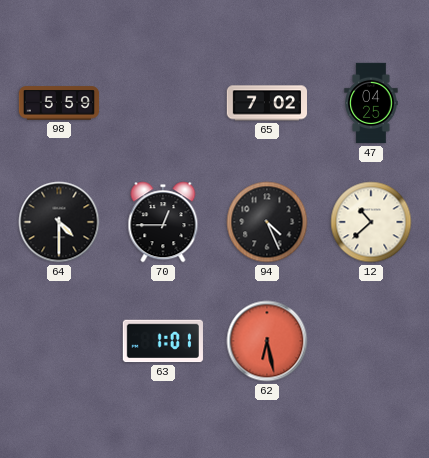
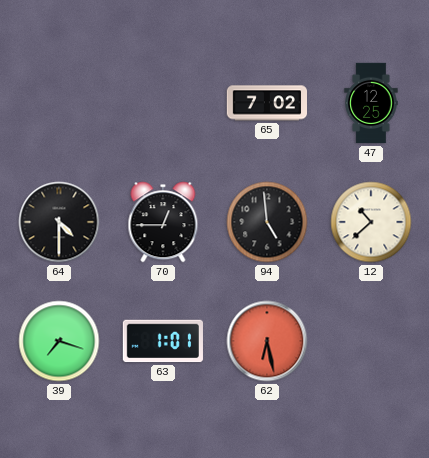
98: 5:59 -> none
47: 04:25 -> 12:25
94: 4:26 -> 4:59
39: none -> 7:18
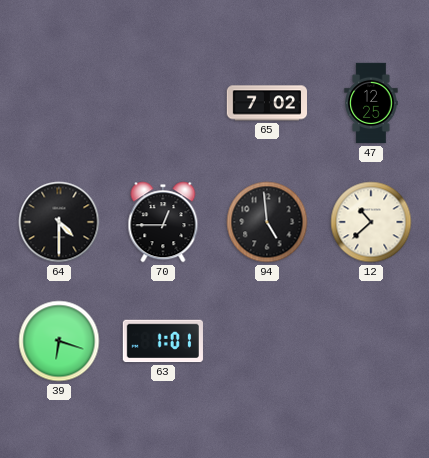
39: 7:18 -> 6:18
62: 6:28 -> none
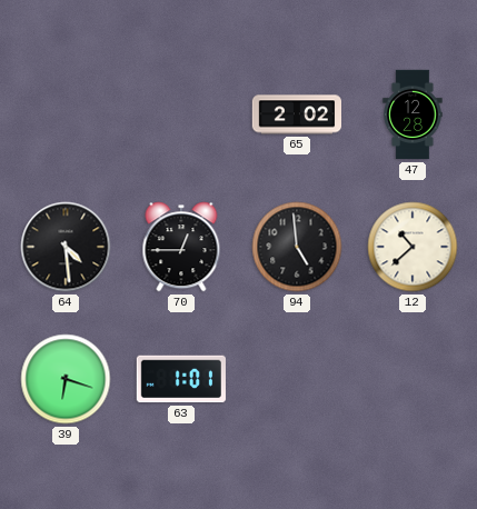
65: 7:02 -> 2:02
47: 12:25 -> 12:28
64: 4:30 -> 4:29
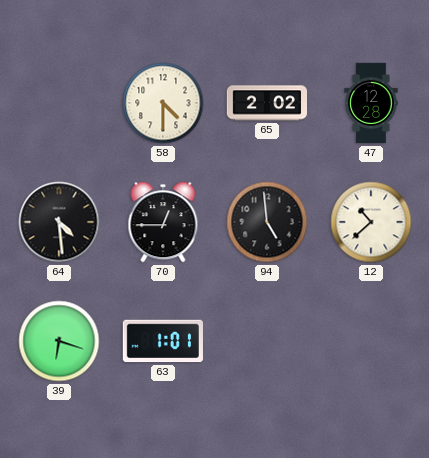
58: none -> 4:30
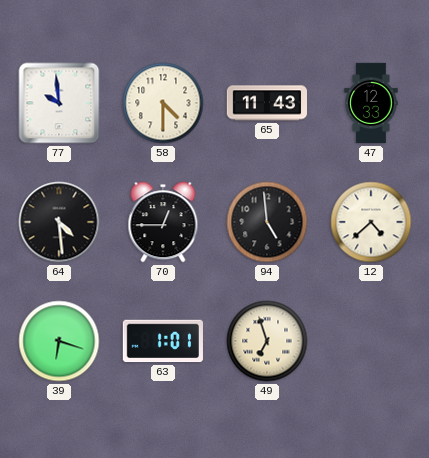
77: none -> 9:59
65: 2:02 -> 11:43
47: 12:28 -> 12:33
12: 10:38 -> 4:38
49: none -> 6:57
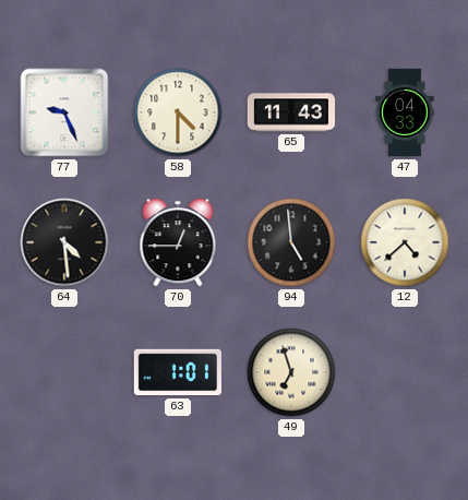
77: 9:59 -> 9:26
47: 12:33 -> 04:33
39: 6:18 -> none
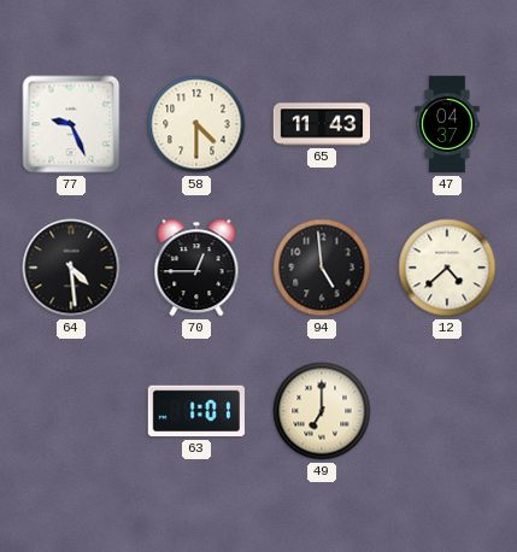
47: 04:33 -> 04:37
49: 6:57 -> 7:00
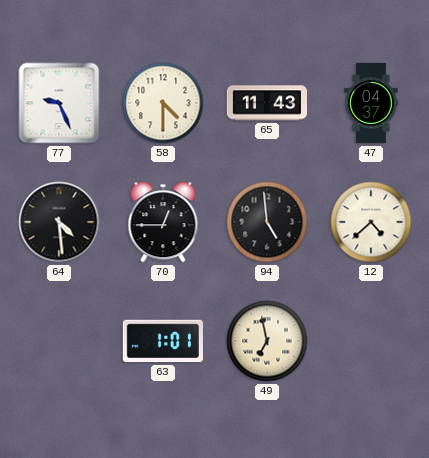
49: 7:00 -> 6:58
